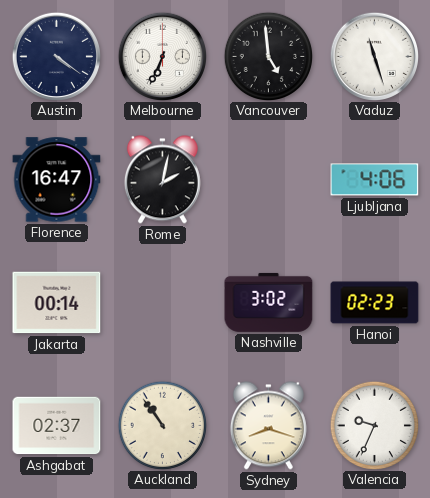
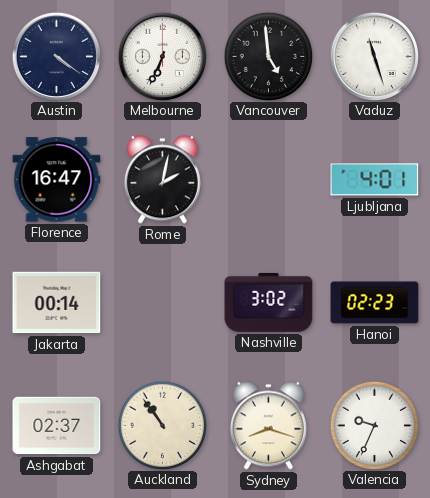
Ljubljana: 4:06 -> 4:01
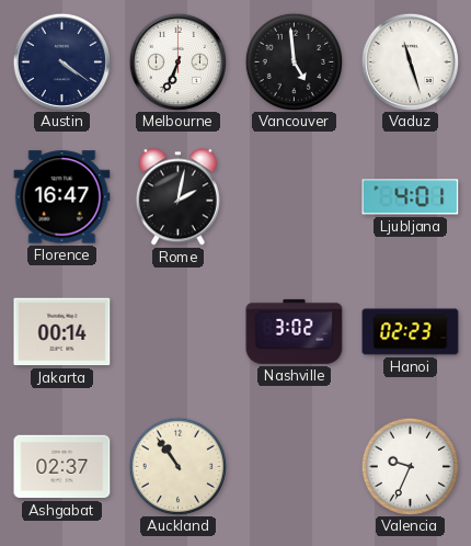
Sydney: 8:18 -> none
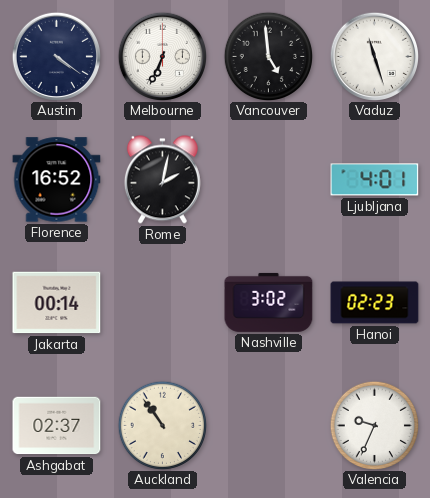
Florence: 16:47 -> 16:52
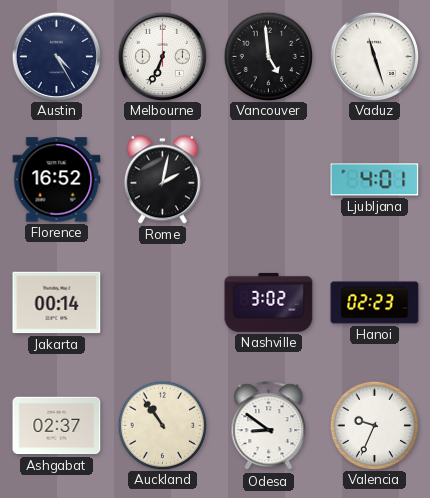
Austin: 4:21 -> 4:25
Odesa: none -> 8:51
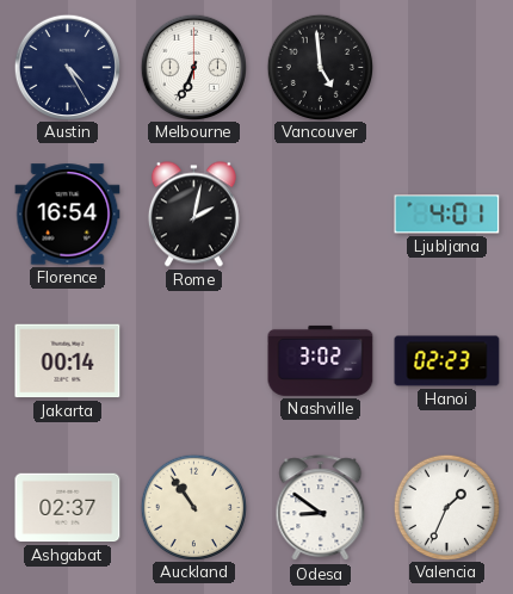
Vaduz: 11:27 -> none
Florence: 16:52 -> 16:54
Valencia: 9:34 -> 1:34
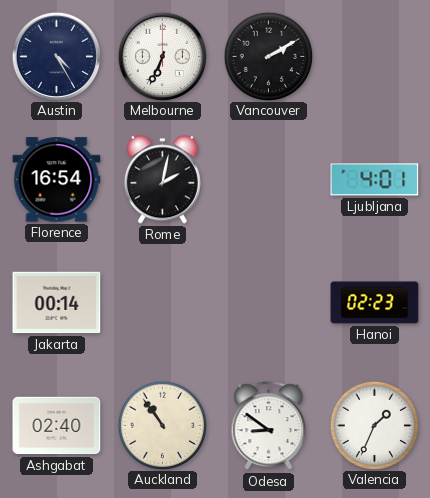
Vancouver: 4:59 -> 2:10
Nashville: 3:02 -> none
Ashgabat: 02:37 -> 02:40
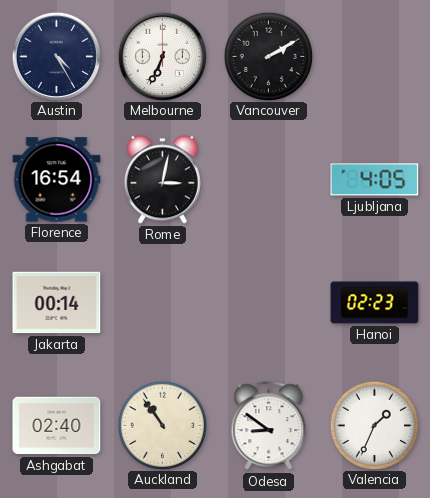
Rome: 2:02 -> 3:02
Ljubljana: 4:01 -> 4:05
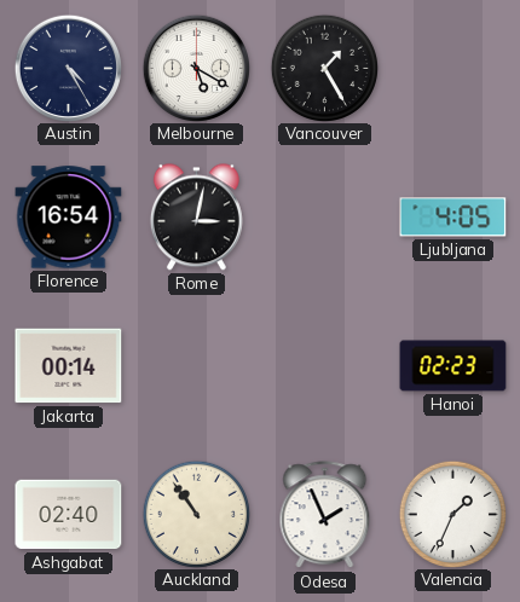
Melbourne: 6:34 -> 5:20
Vancouver: 2:10 -> 1:25
Odesa: 8:51 -> 1:56
